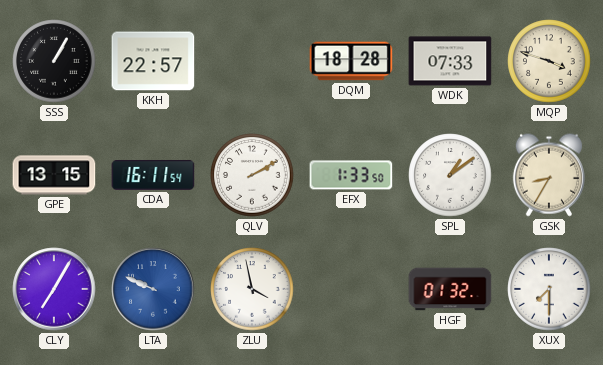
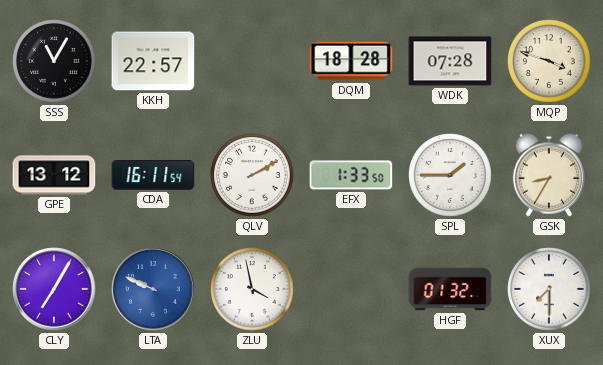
SSS: 1:05 -> 11:05
WDK: 07:33 -> 07:28
GPE: 13:15 -> 13:12
SPL: 1:09 -> 1:45
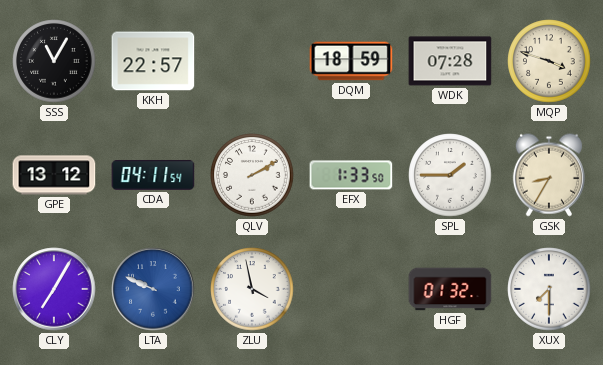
DQM: 18:28 -> 18:59
CDA: 16:11 -> 04:11
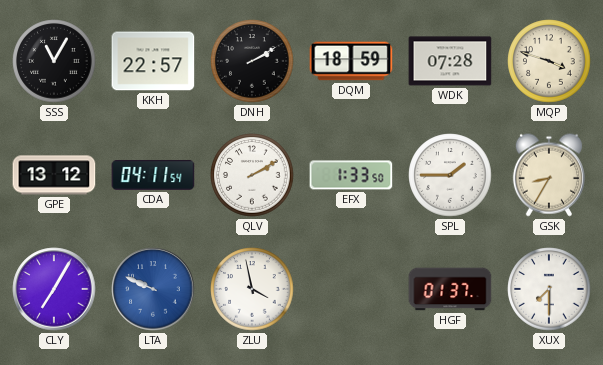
DNH: none -> 2:10
HGF: 01:32 -> 01:37
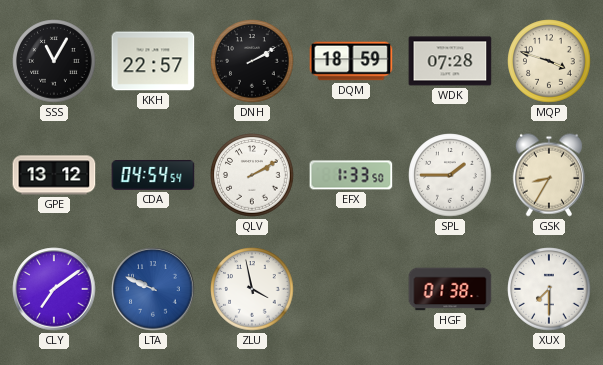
CDA: 04:11 -> 04:54
CLY: 7:05 -> 7:09
HGF: 01:37 -> 01:38
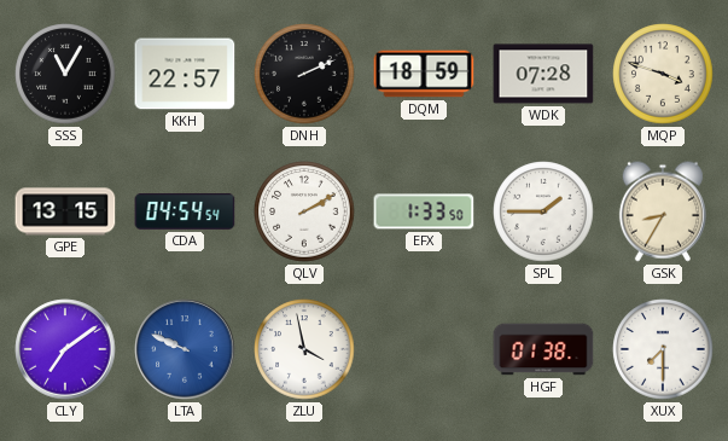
DNH: 2:10 -> 2:11
GPE: 13:12 -> 13:15
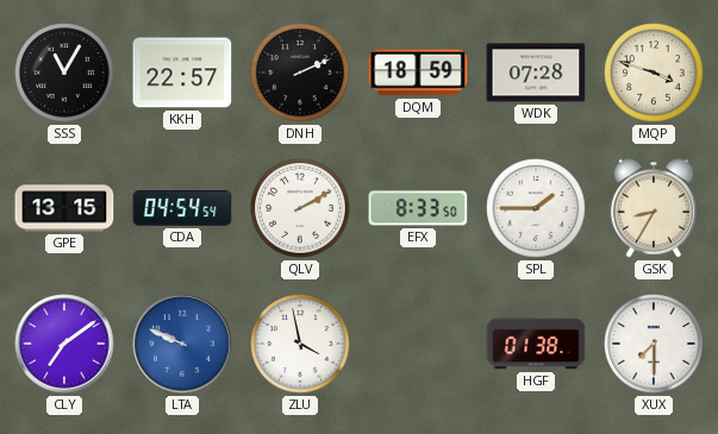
EFX: 1:33 -> 8:33
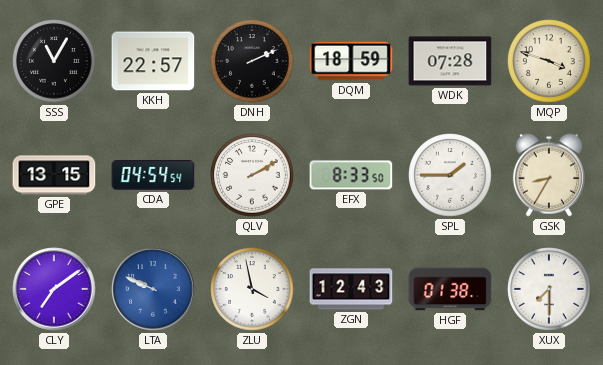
ZGN: none -> 12:43
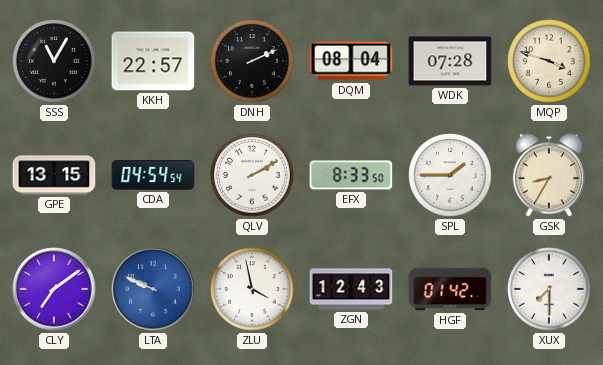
DQM: 18:59 -> 08:04
HGF: 01:38 -> 01:42
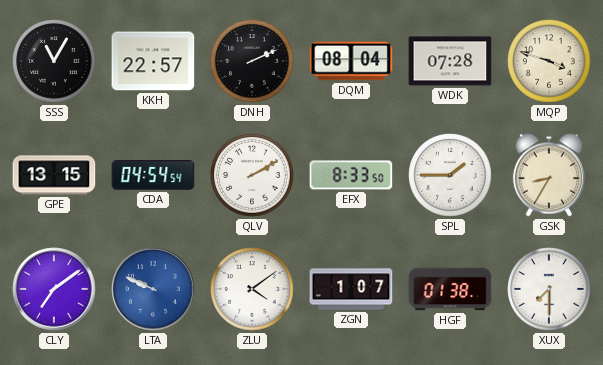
ZLU: 3:58 -> 4:09
ZGN: 12:43 -> 1:07
HGF: 01:42 -> 01:38
